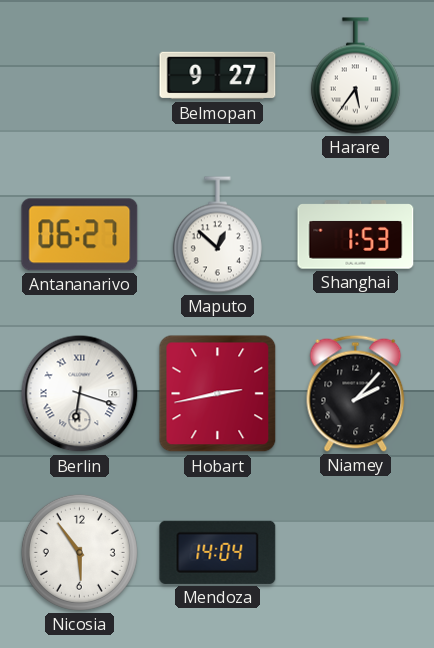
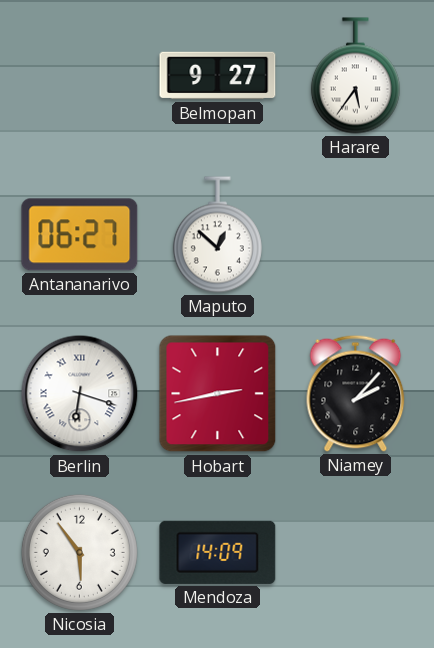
Shanghai: 1:53 -> none
Mendoza: 14:04 -> 14:09
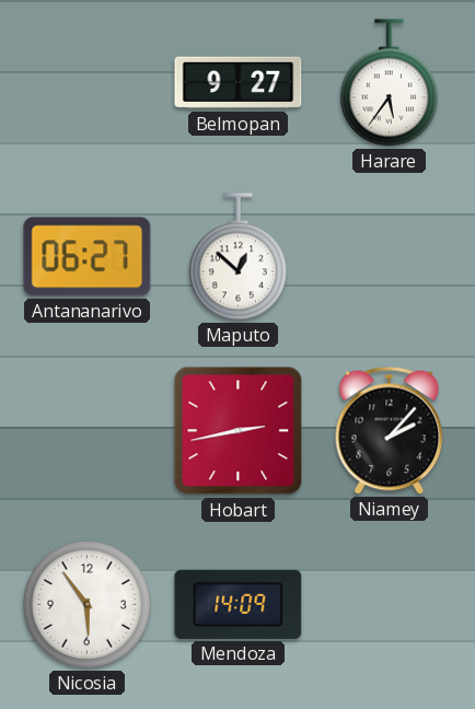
Berlin: 6:18 -> none
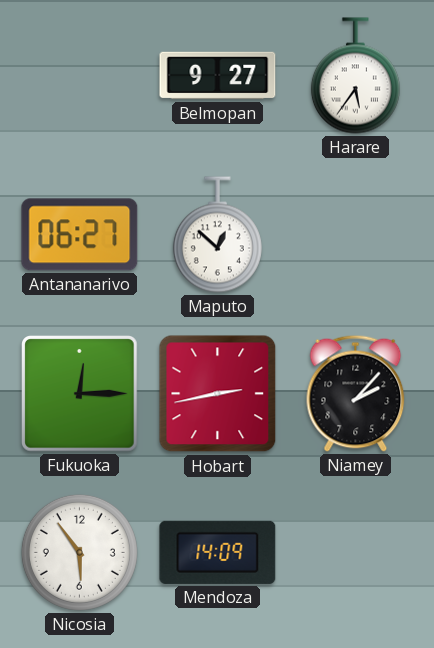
Fukuoka: none -> 12:15
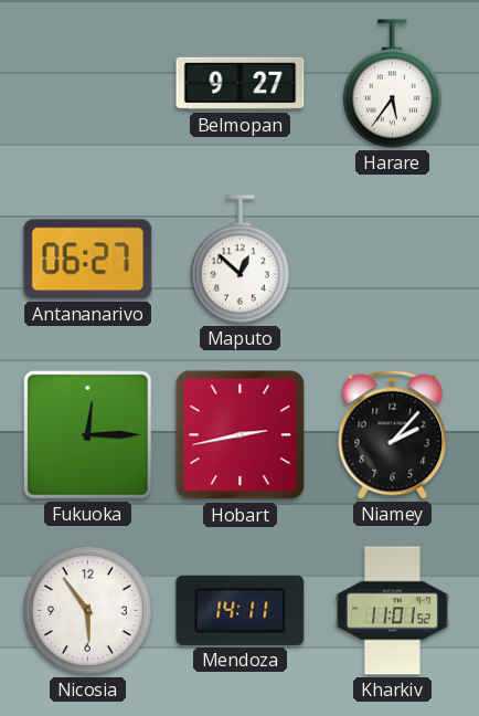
Mendoza: 14:09 -> 14:11
Kharkiv: none -> 11:01
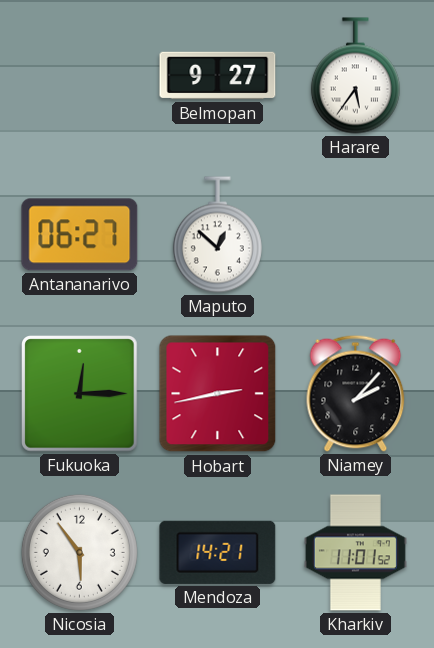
Mendoza: 14:11 -> 14:21
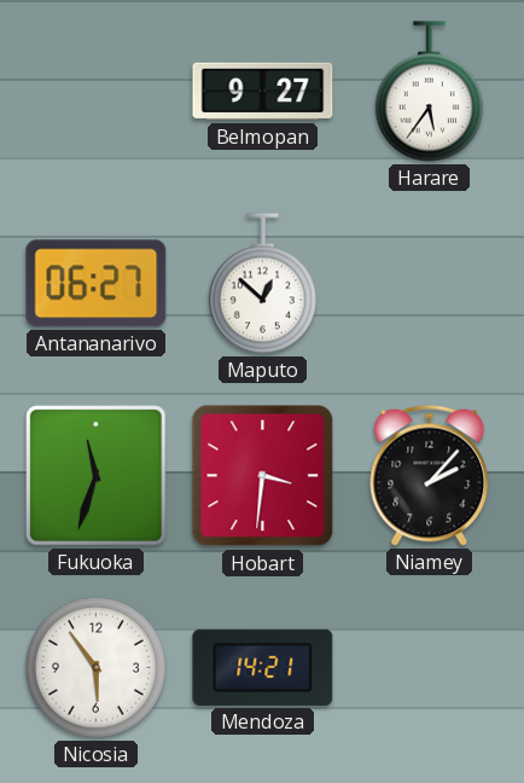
Fukuoka: 12:15 -> 11:33
Hobart: 2:43 -> 3:31
Kharkiv: 11:01 -> none
